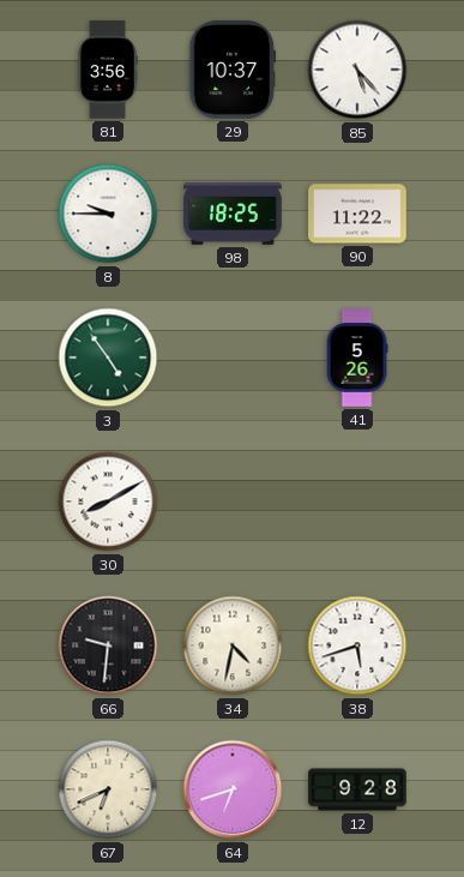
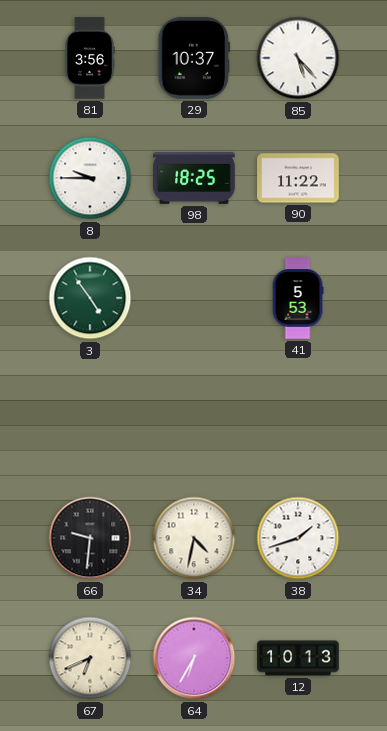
41: 5:26 -> 5:53
30: 8:10 -> none
38: 5:42 -> 1:42
64: 6:42 -> 6:35
12: 9:28 -> 10:13
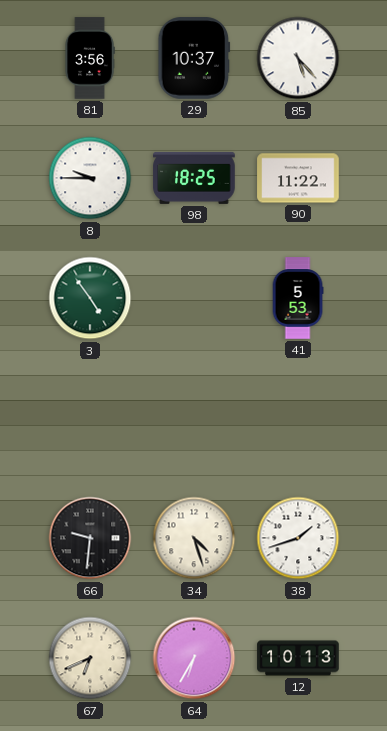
34: 4:32 -> 4:27
